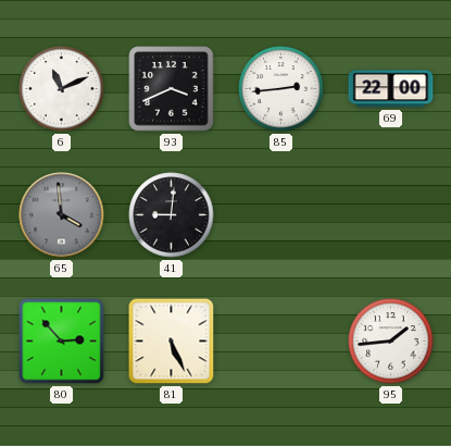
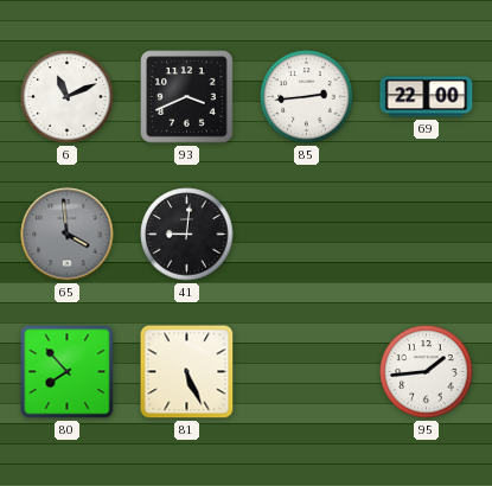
80: 2:53 -> 7:53
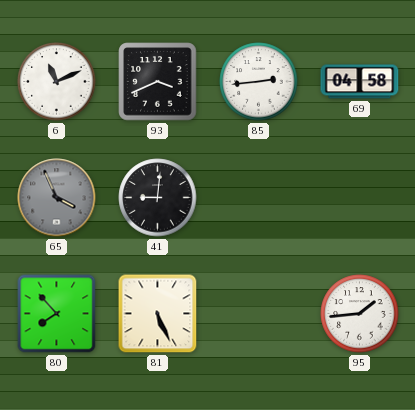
69: 22:00 -> 04:58
65: 3:59 -> 3:56
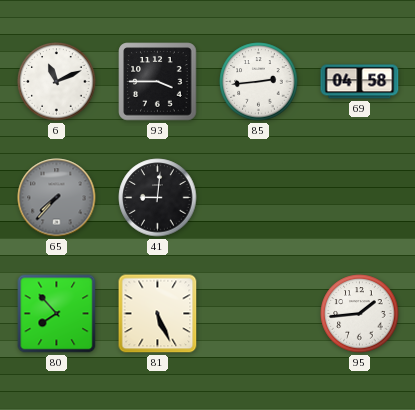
93: 3:41 -> 3:45
65: 3:56 -> 7:37
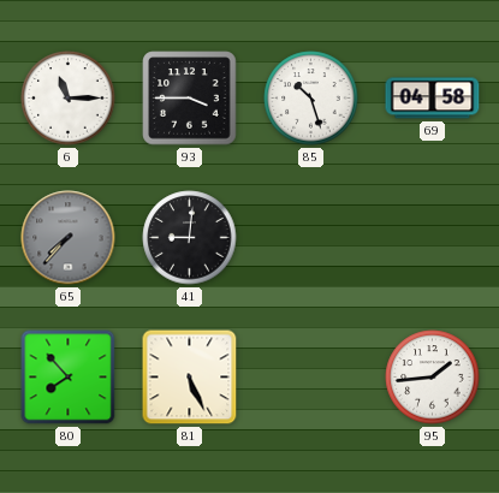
6: 11:11 -> 11:15
85: 2:44 -> 10:27
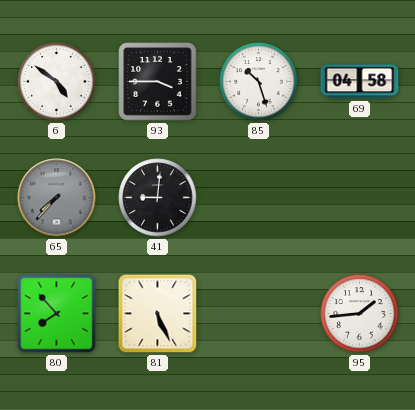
6: 11:15 -> 4:51
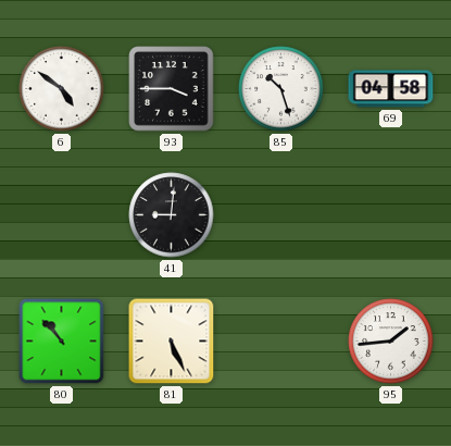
65: 7:37 -> none
80: 7:53 -> 10:53
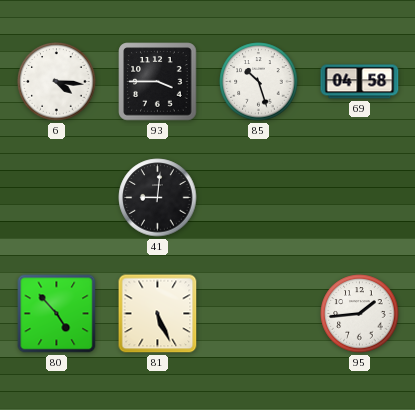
6: 4:51 -> 4:16
80: 10:53 -> 4:53
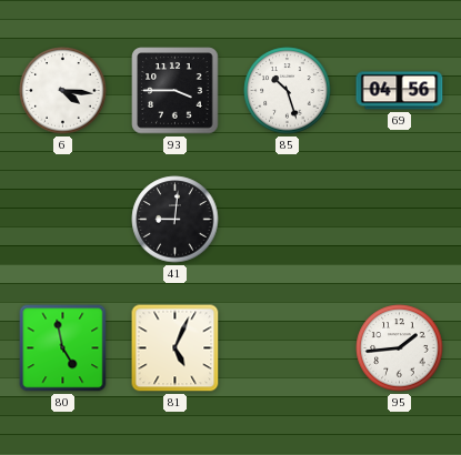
69: 04:58 -> 04:56
80: 4:53 -> 4:58
81: 5:26 -> 5:04
